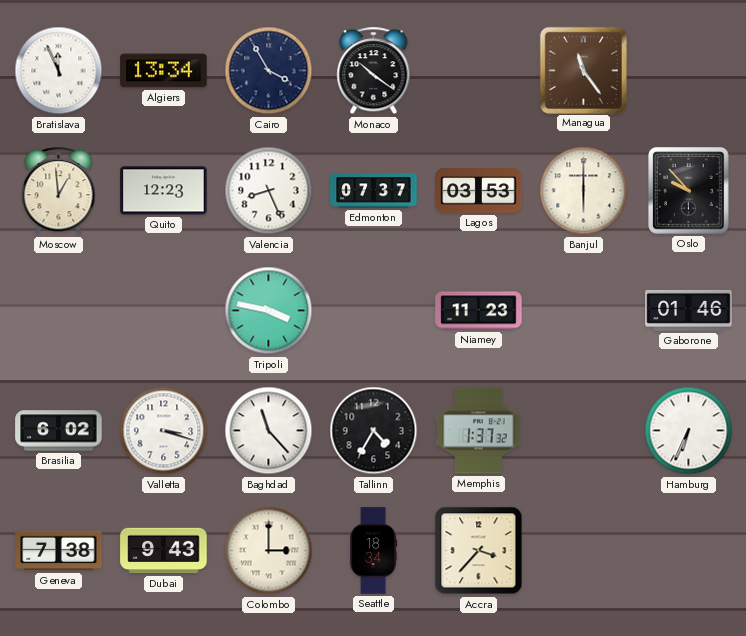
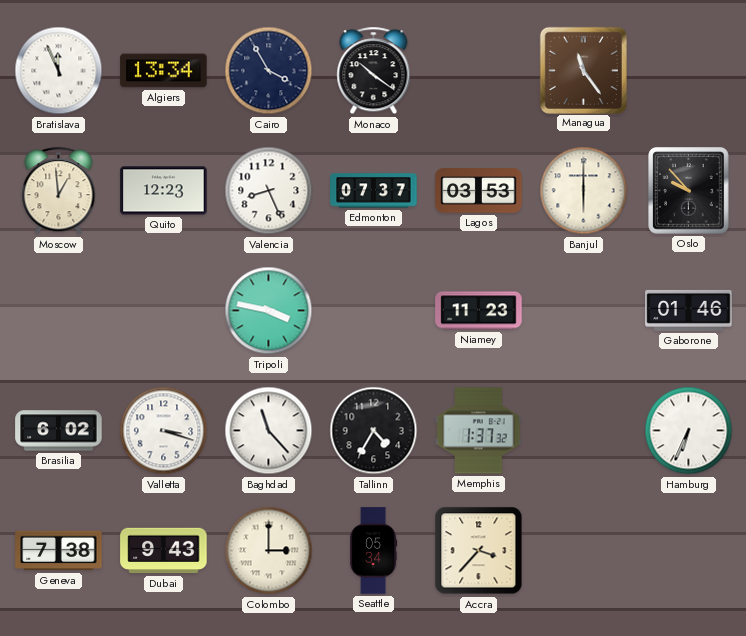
Seattle: 18:34 -> 05:34
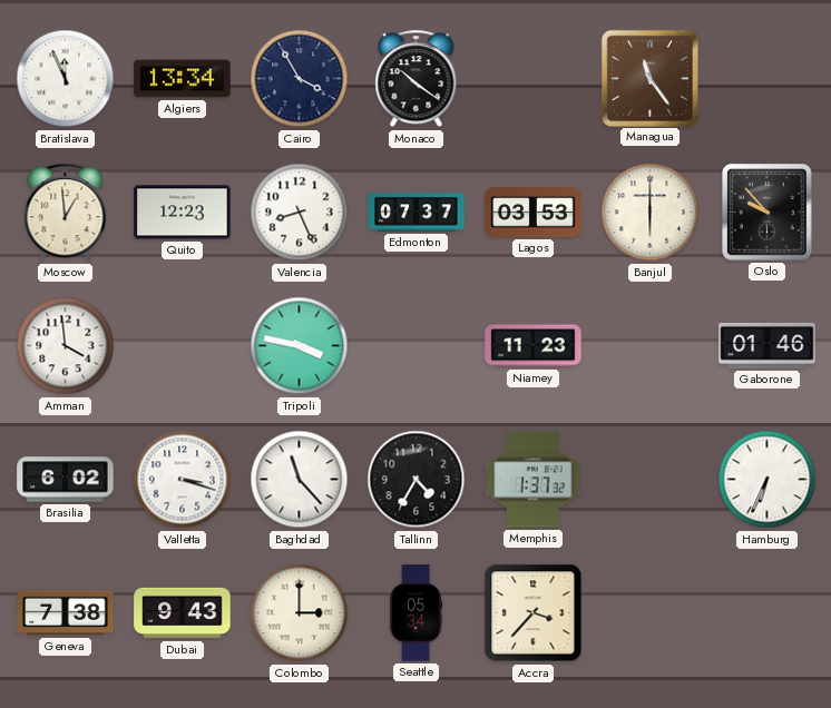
Amman: none -> 3:59
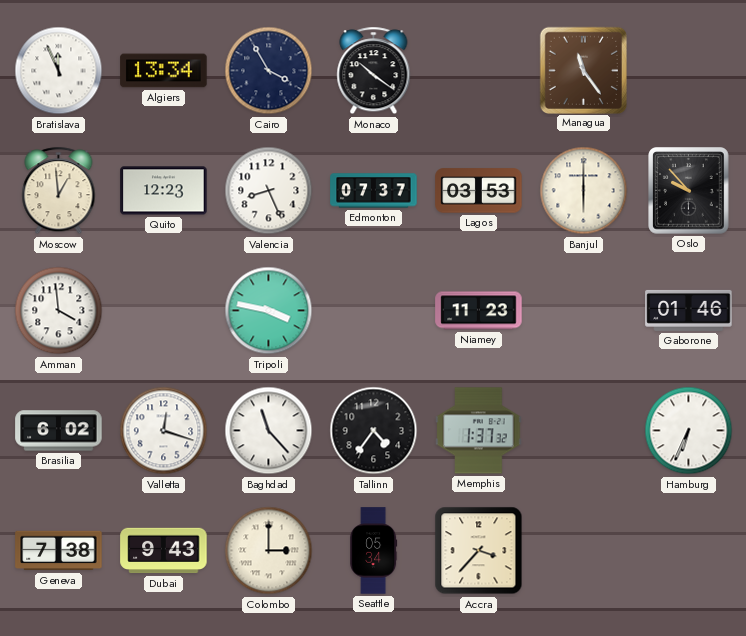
Valletta: 3:18 -> 12:18
Tallinn: 4:35 -> 4:36
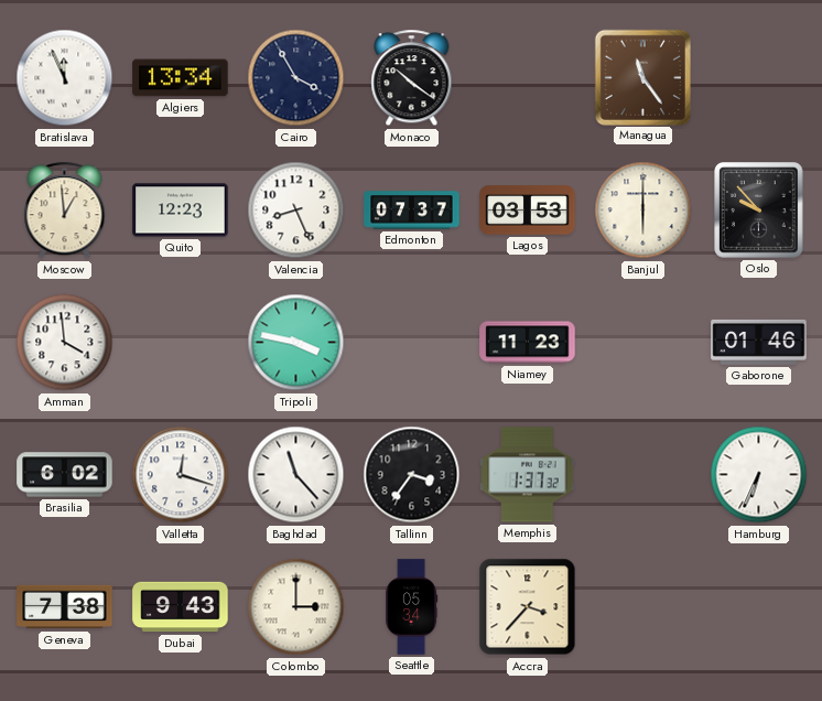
Tallinn: 4:36 -> 3:36
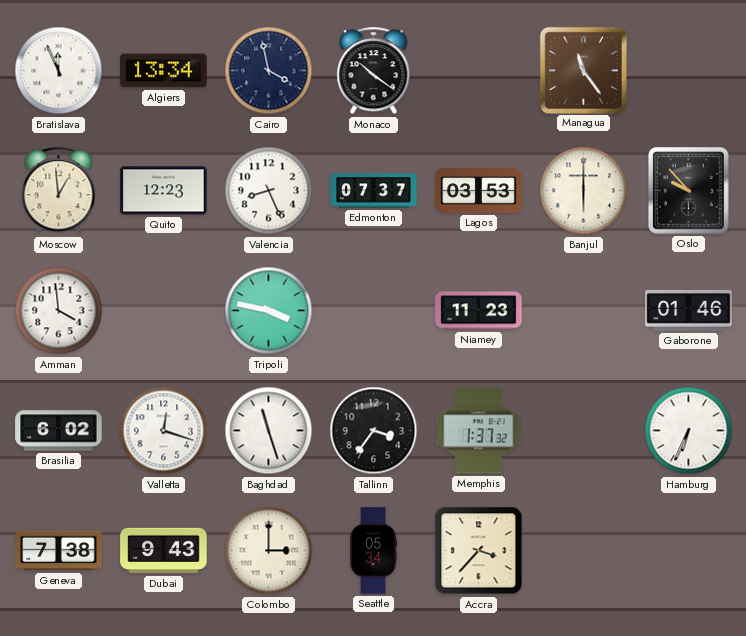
Cairo: 3:55 -> 3:58
Baghdad: 11:23 -> 11:27
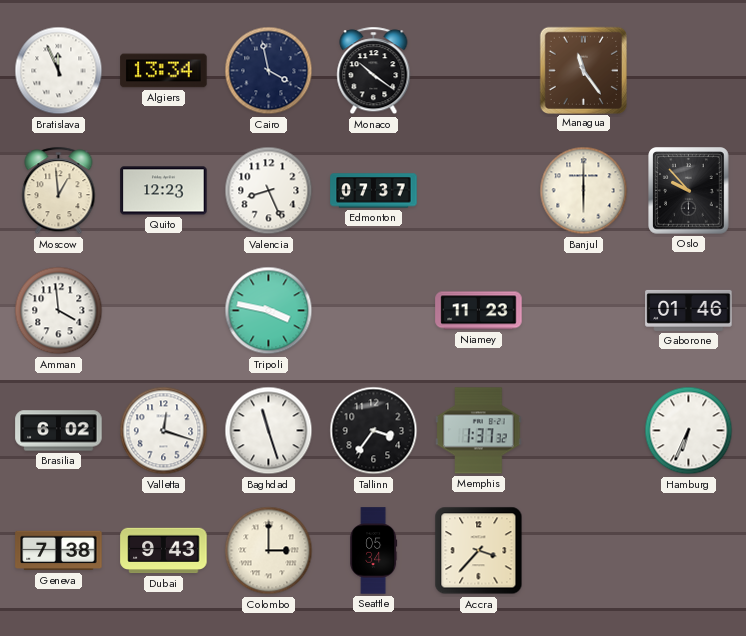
Lagos: 03:53 -> none
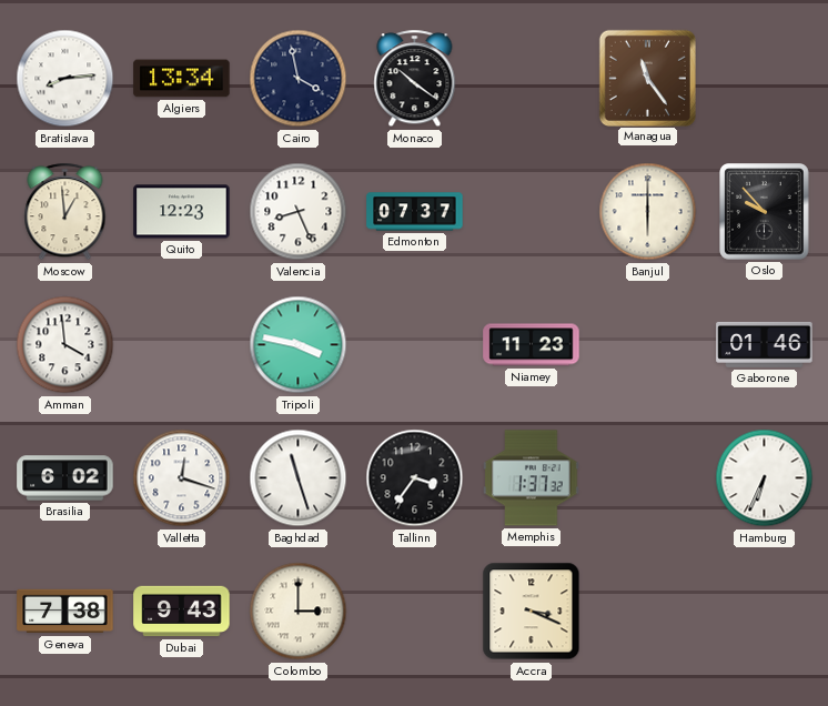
Bratislava: 11:56 -> 8:14
Seattle: 05:34 -> none
Accra: 3:37 -> 3:19
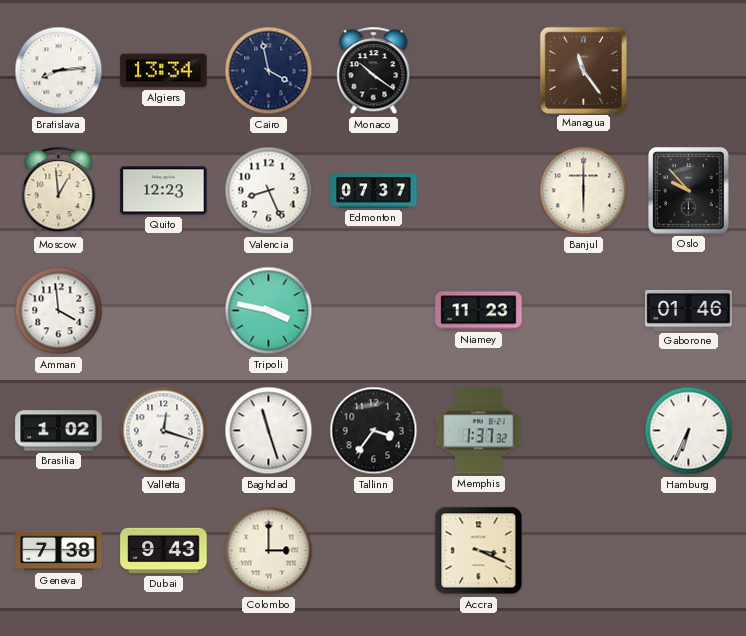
Brasilia: 6:02 -> 1:02
